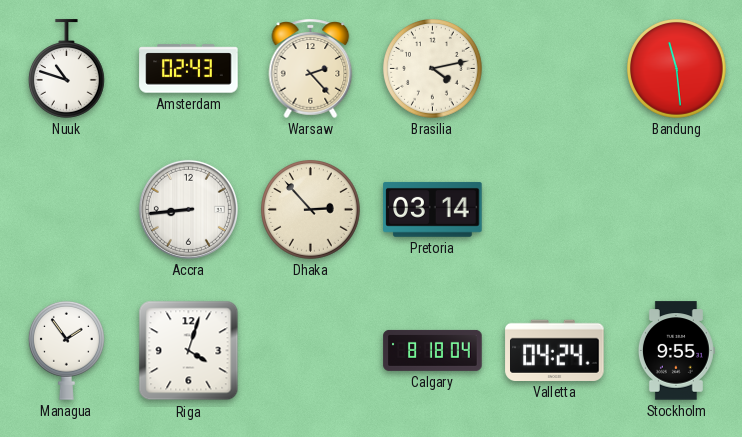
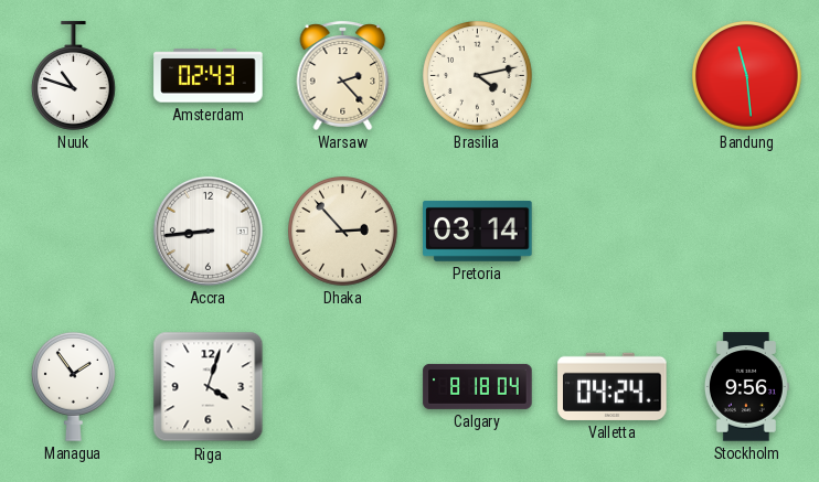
Stockholm: 9:55 -> 9:56
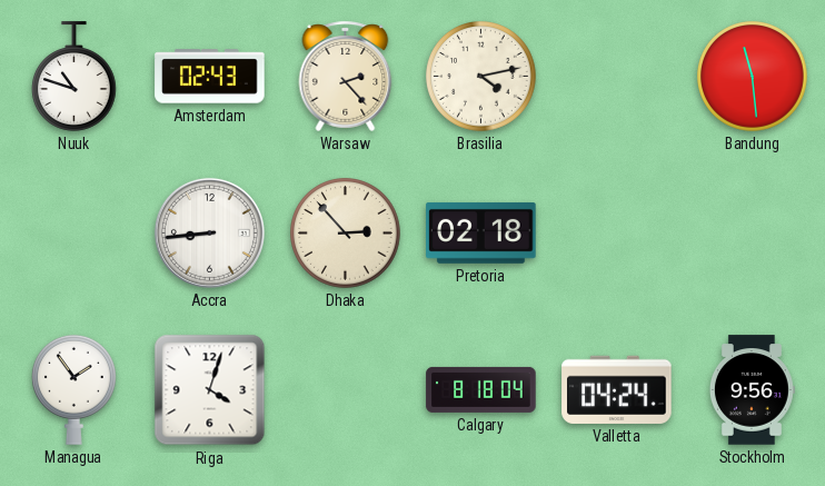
Pretoria: 03:14 -> 02:18
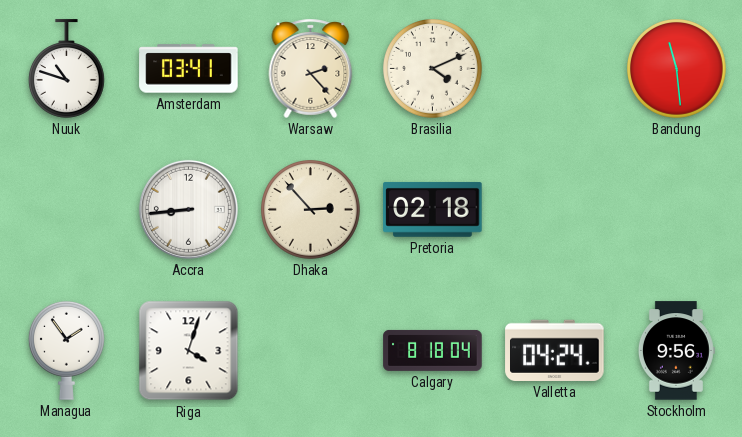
Amsterdam: 02:43 -> 03:41
Brasilia: 4:13 -> 4:11
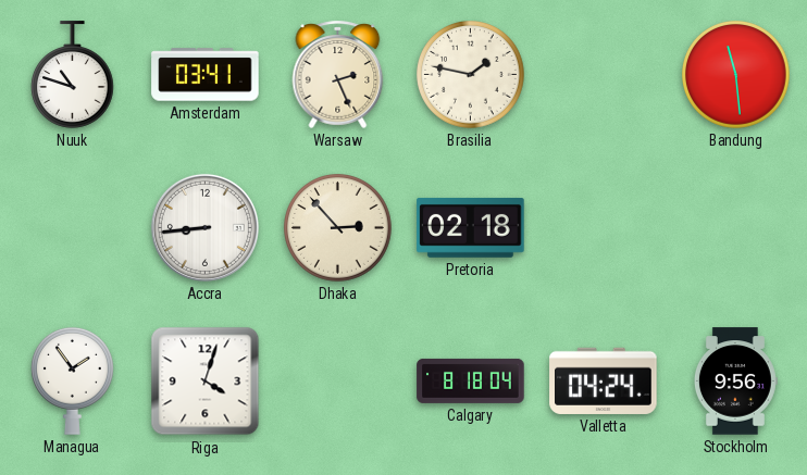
Warsaw: 2:23 -> 2:26
Brasilia: 4:11 -> 1:47
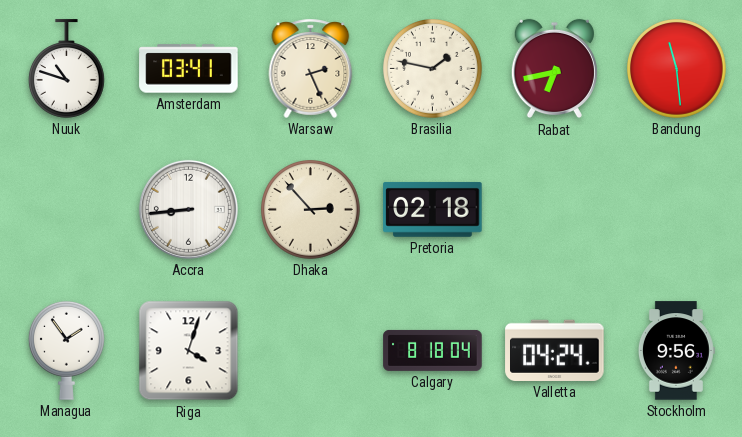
Rabat: none -> 6:43
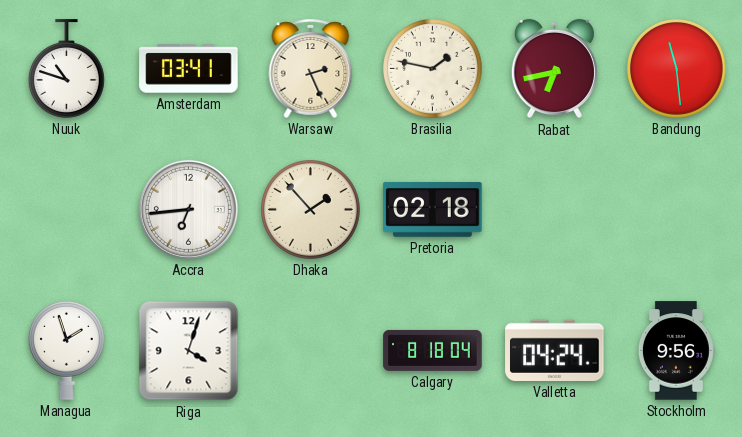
Accra: 8:44 -> 6:44
Dhaka: 2:53 -> 1:53
Managua: 1:54 -> 1:57
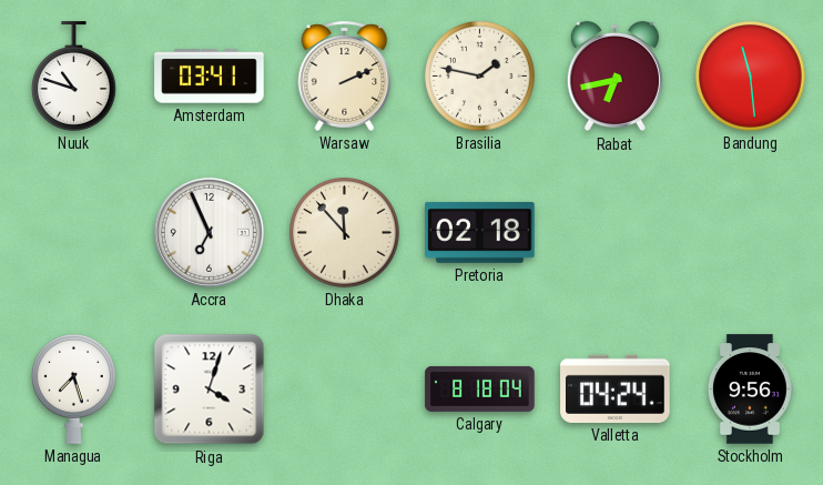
Warsaw: 2:26 -> 2:11
Accra: 6:44 -> 6:56
Dhaka: 1:53 -> 11:53
Managua: 1:57 -> 7:27
